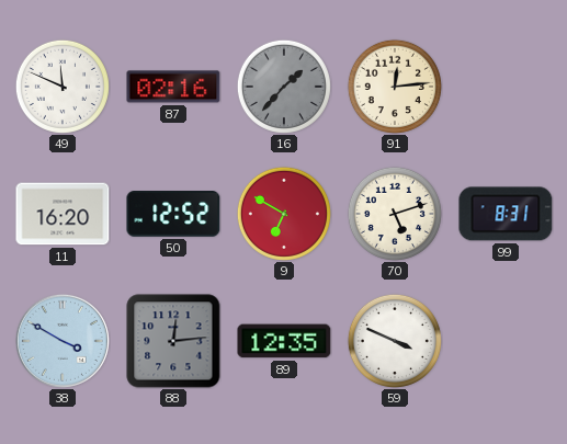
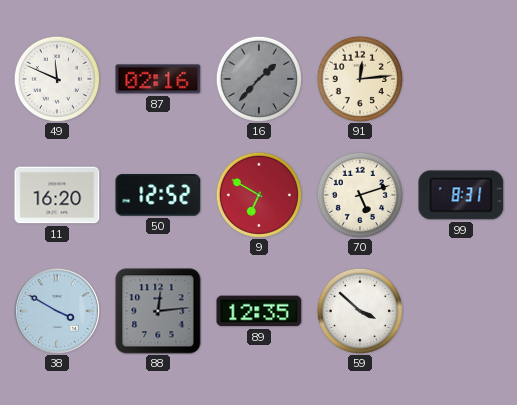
59: 3:49 -> 3:52
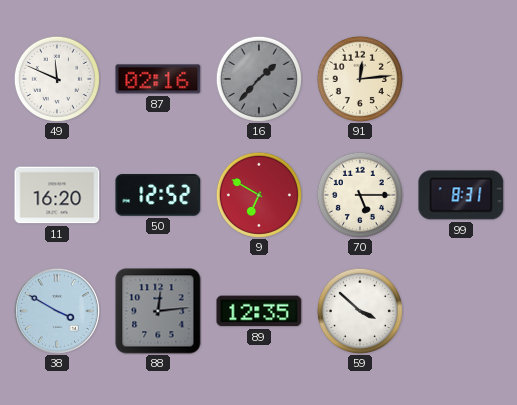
70: 5:12 -> 5:15
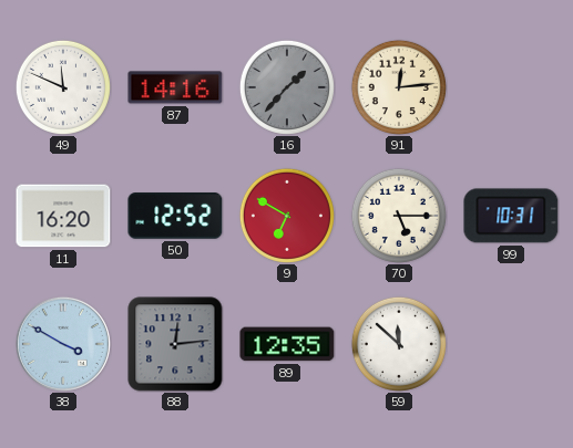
87: 02:16 -> 14:16
99: 8:31 -> 10:31
59: 3:52 -> 11:52
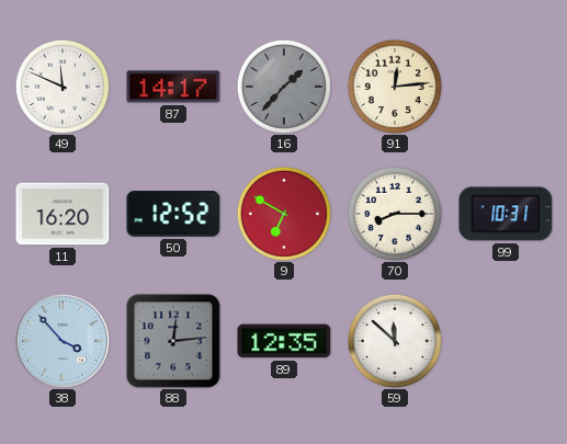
87: 14:16 -> 14:17
70: 5:15 -> 8:15
38: 3:50 -> 3:53
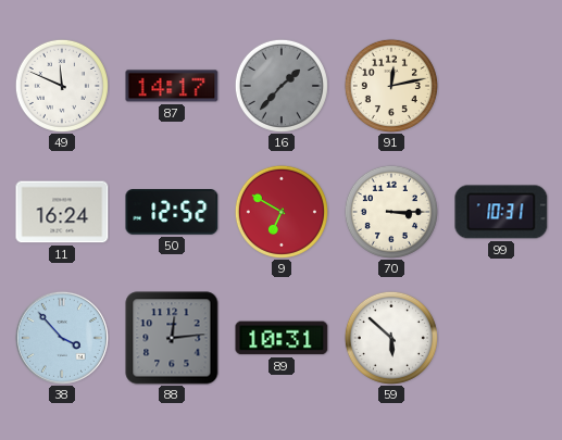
91: 12:14 -> 12:13
11: 16:20 -> 16:24
70: 8:15 -> 3:15
89: 12:35 -> 10:31
59: 11:52 -> 5:52
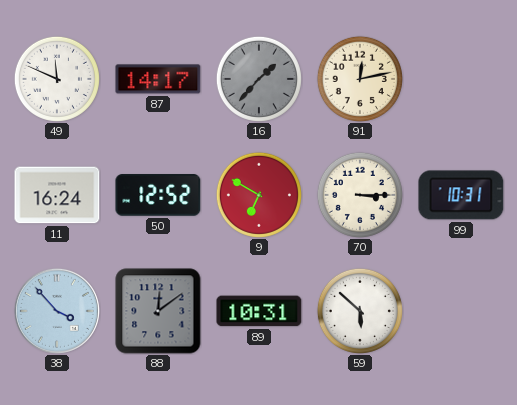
88: 12:14 -> 12:09
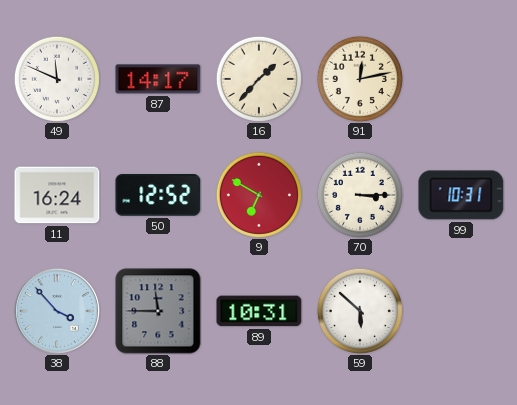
16 dial: grey -> cream
88: 12:09 -> 11:45
